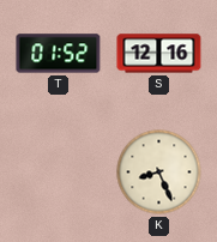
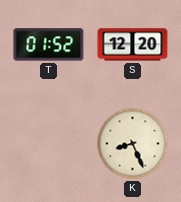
S: 12:16 -> 12:20
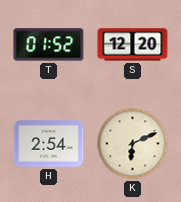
H: none -> 2:54
K: 8:26 -> 6:11
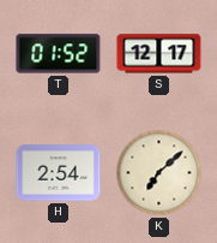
S: 12:20 -> 12:17
K: 6:11 -> 7:08
